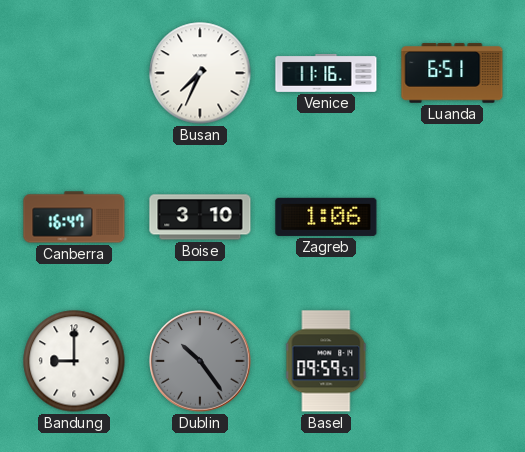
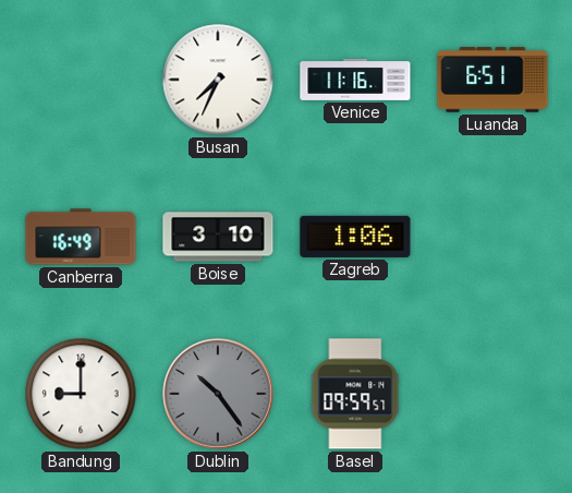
Canberra: 16:47 -> 16:49
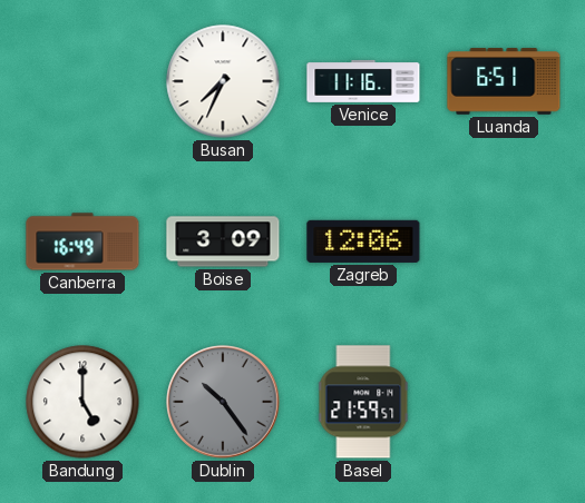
Boise: 3:10 -> 3:09
Zagreb: 1:06 -> 12:06
Bandung: 9:00 -> 5:00
Basel: 09:59 -> 21:59
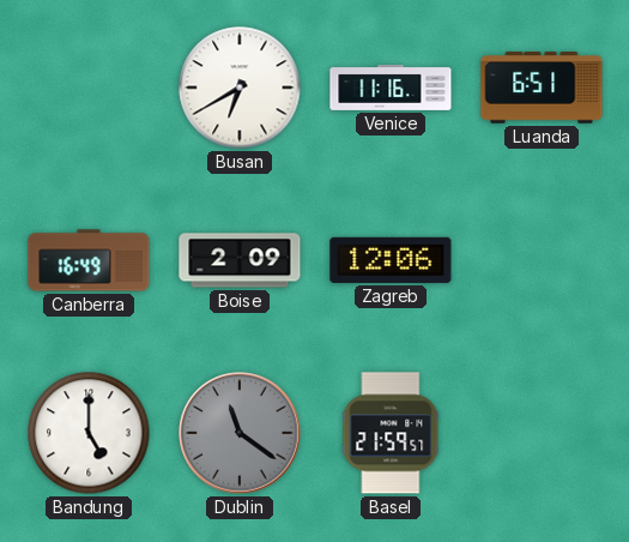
Busan: 7:34 -> 6:40
Boise: 3:09 -> 2:09
Dublin: 10:24 -> 11:21
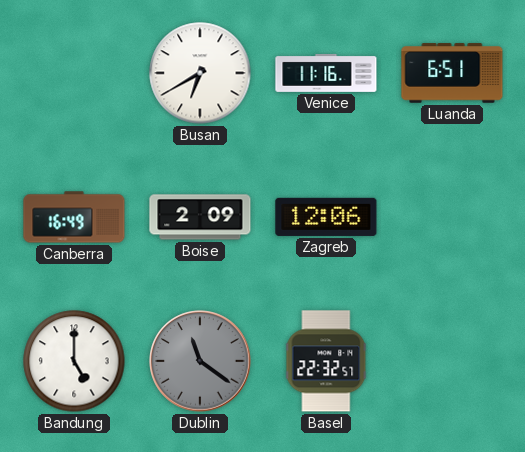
Basel: 21:59 -> 22:32
